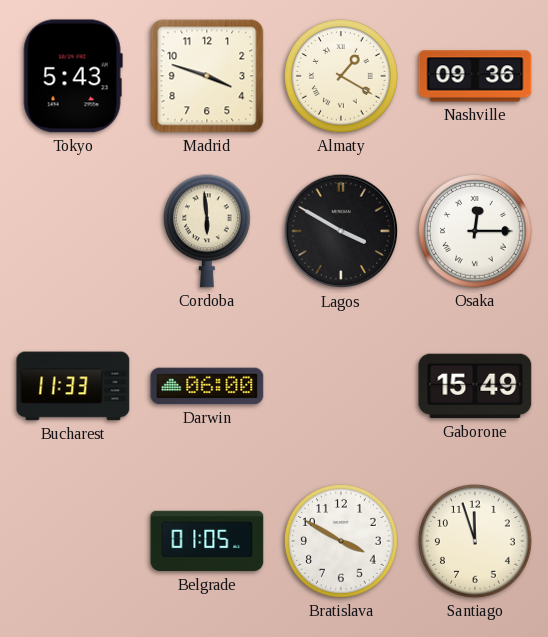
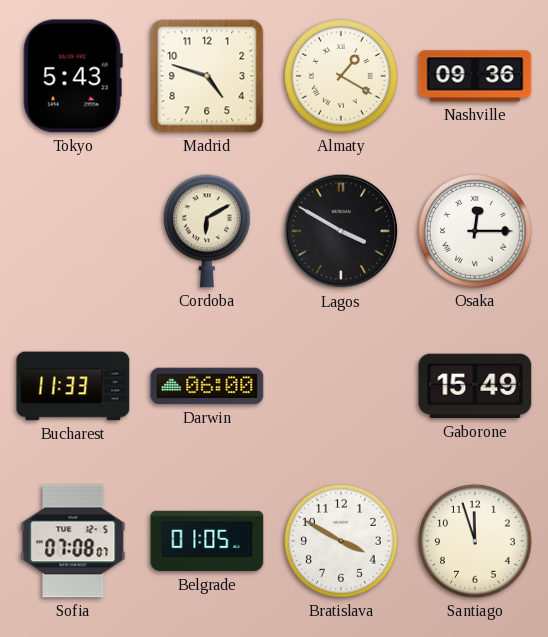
Madrid: 3:48 -> 4:48
Cordoba: 5:59 -> 6:10
Sofia: none -> 07:08
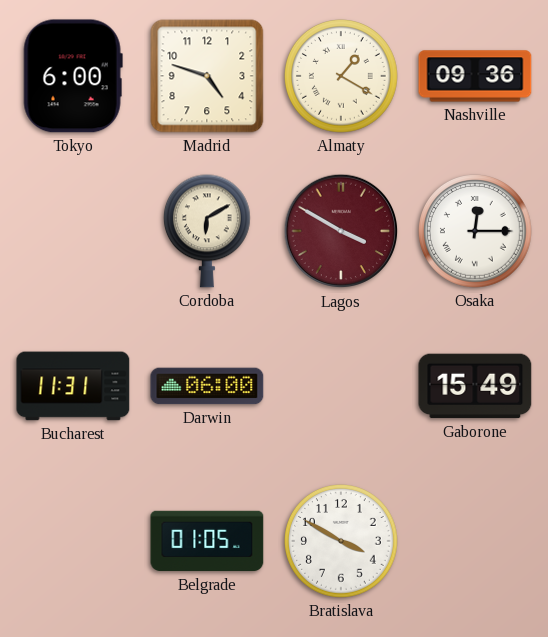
Tokyo: 5:43 -> 6:00
Lagos dial: black -> burgundy
Bucharest: 11:33 -> 11:31
Sofia: 07:08 -> none
Santiago: 11:57 -> none
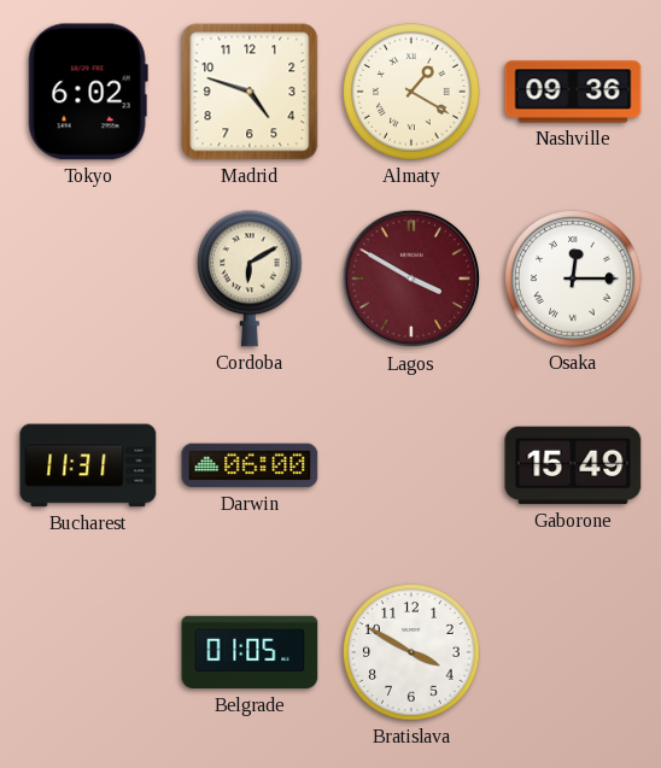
Tokyo: 6:00 -> 6:02
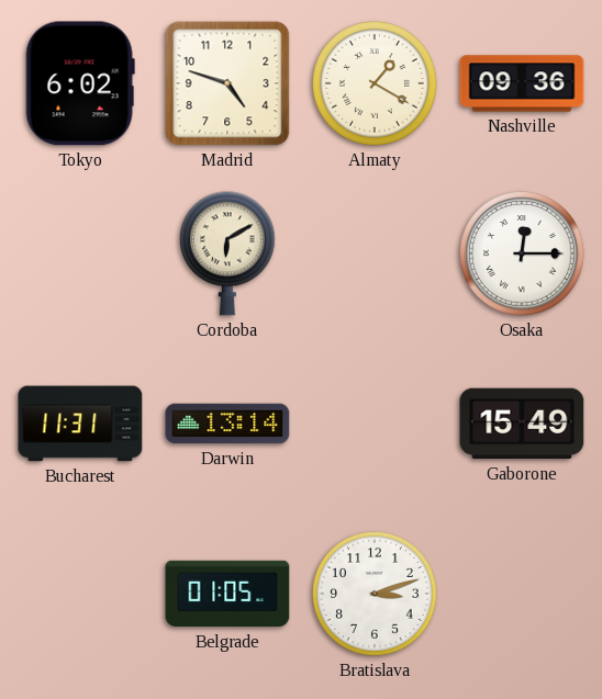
Lagos: 3:50 -> none
Darwin: 06:00 -> 13:14
Bratislava: 3:50 -> 3:12
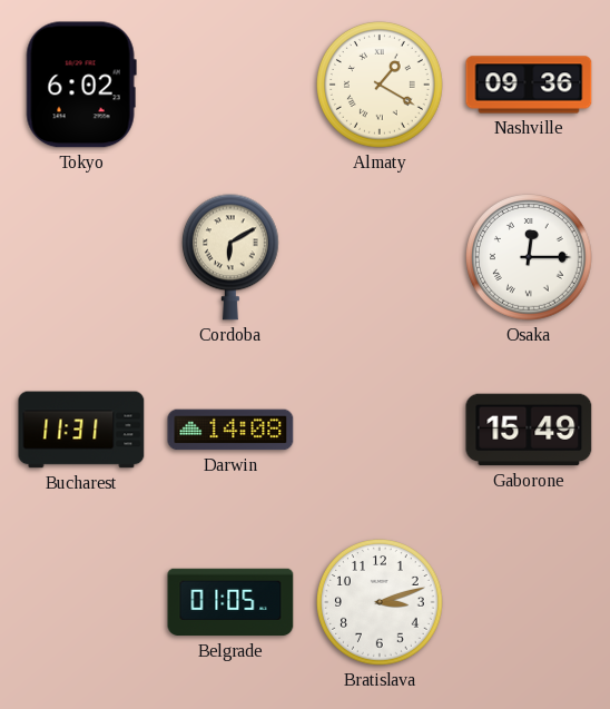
Madrid: 4:48 -> none
Darwin: 13:14 -> 14:08
